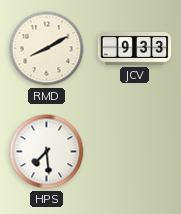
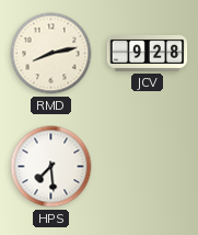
RMD: 8:10 -> 8:13
JCV: 9:33 -> 9:28
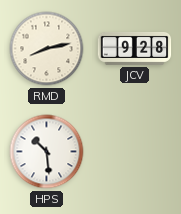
HPS: 7:29 -> 10:29
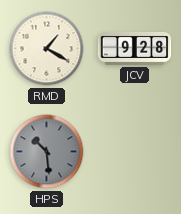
RMD: 8:13 -> 1:20
HPS dial: white -> grey
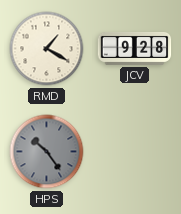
HPS: 10:29 -> 10:24
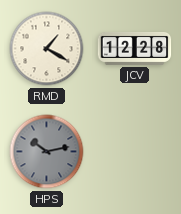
JCV: 9:28 -> 12:28
HPS: 10:24 -> 10:13
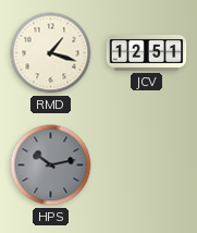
RMD: 1:20 -> 1:18
JCV: 12:28 -> 12:51
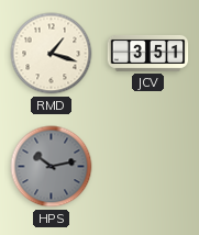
JCV: 12:51 -> 3:51
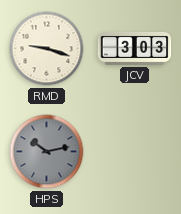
RMD: 1:18 -> 9:18
JCV: 3:51 -> 3:03
